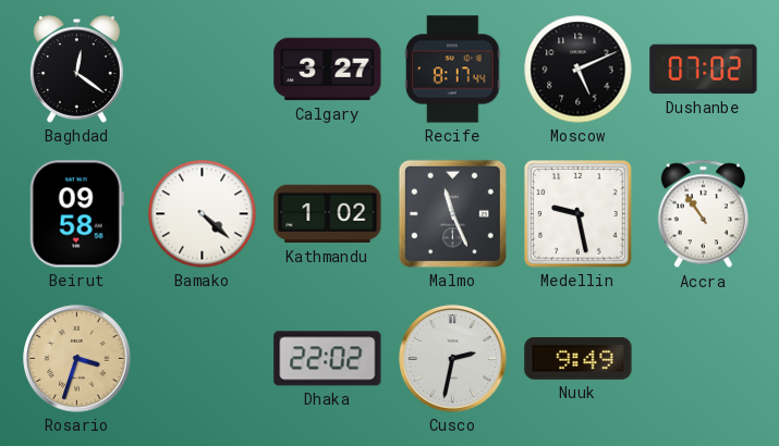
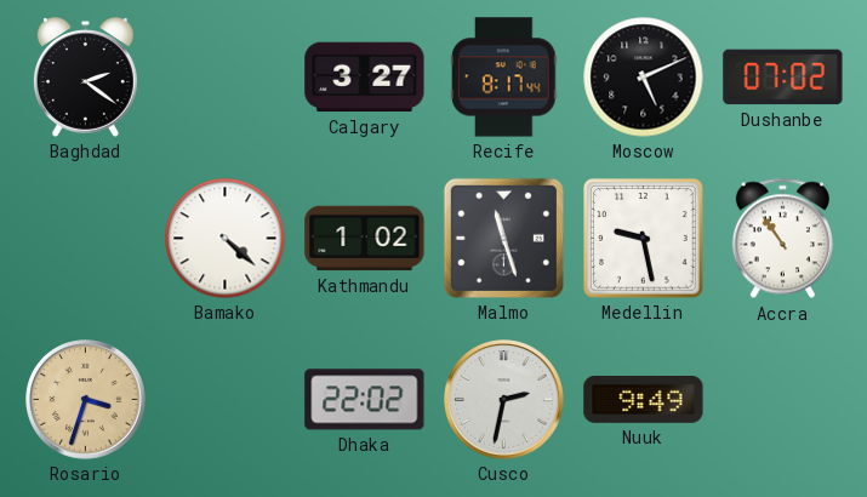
Baghdad: 12:21 -> 2:21
Beirut: 09:58 -> none
Malmo: 11:26 -> 11:27
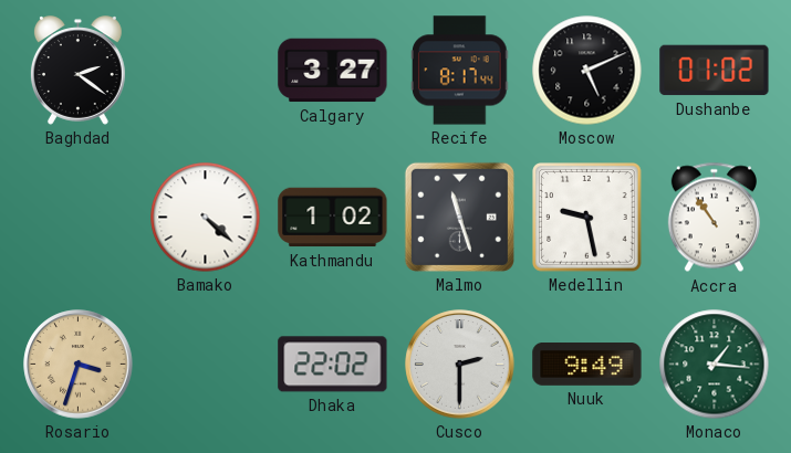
Dushanbe: 07:02 -> 01:02
Cusco: 2:32 -> 2:30
Monaco: none -> 1:16
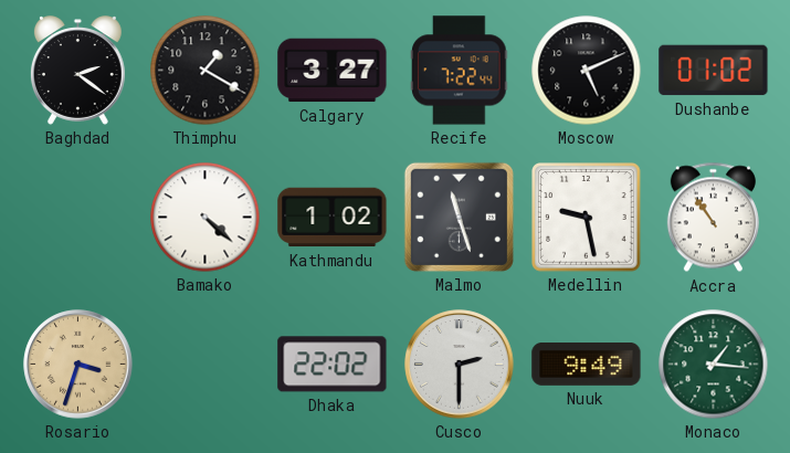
Thimphu: none -> 1:20
Recife: 8:17 -> 7:22
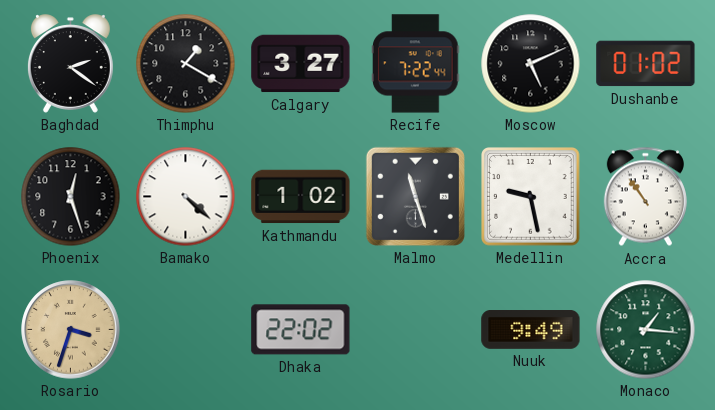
Phoenix: none -> 12:27
Cusco: 2:30 -> none
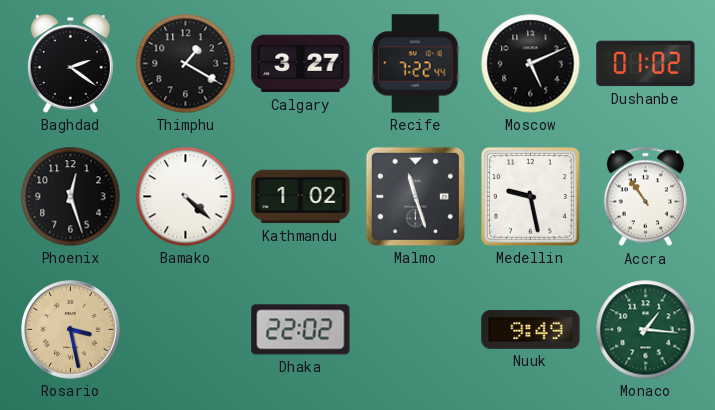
Rosario: 3:33 -> 3:28
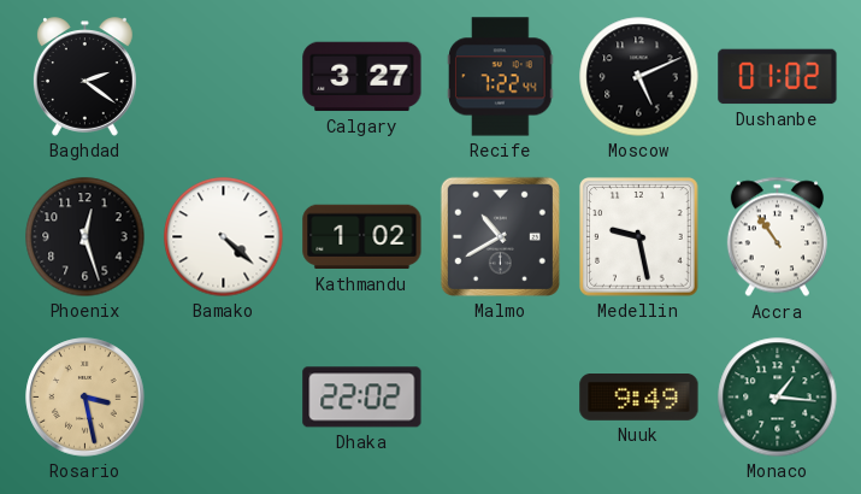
Thimphu: 1:20 -> none
Malmo: 11:27 -> 10:40
